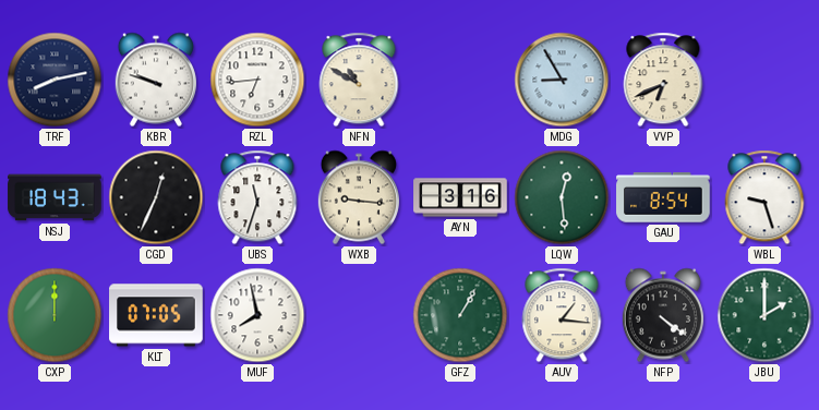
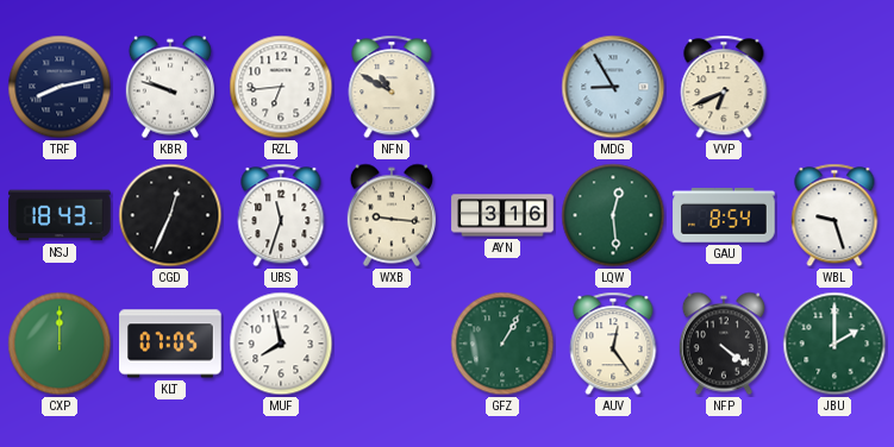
AUV: 1:16 -> 12:24
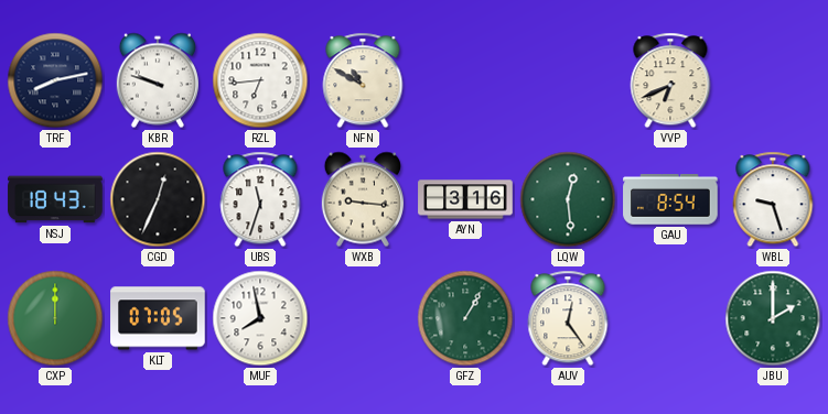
MDG: 8:55 -> none
NFP: 4:21 -> none
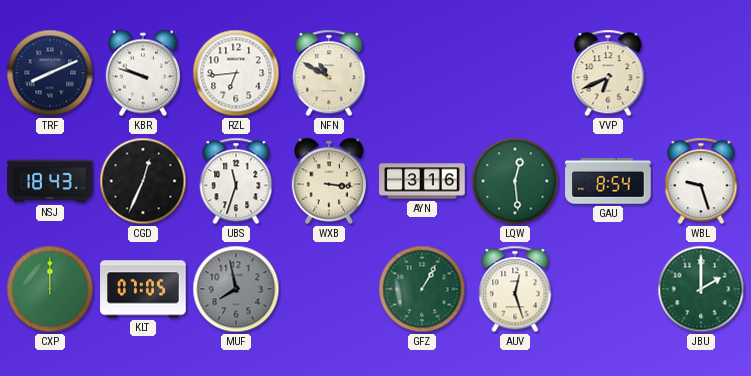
TRF: 8:13 -> 8:11
WXB: 9:16 -> 3:16
MUF dial: white -> grey
AUV: 12:24 -> 12:27
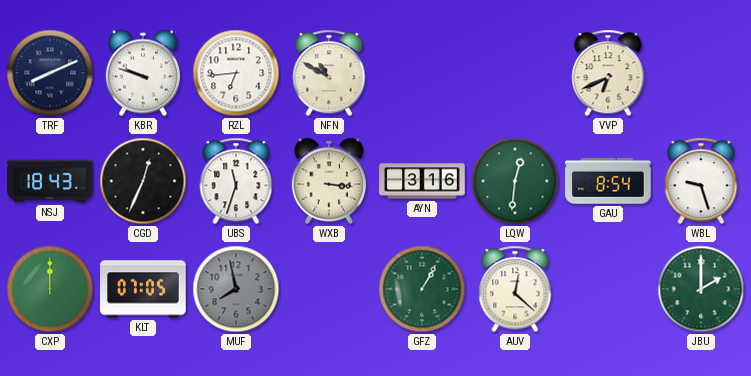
LQW: 12:29 -> 12:31
AUV: 12:27 -> 12:22
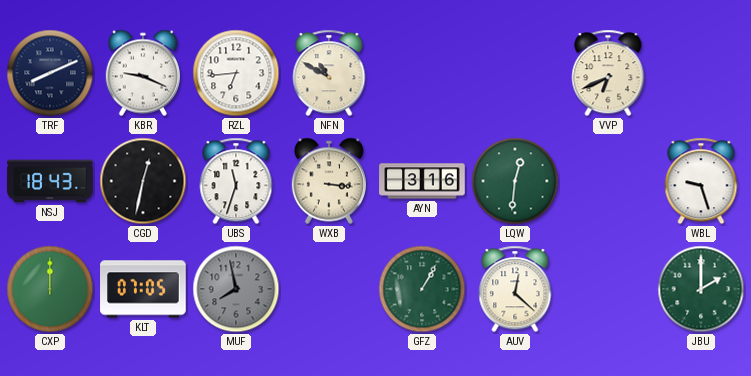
KBR: 9:48 -> 9:19
CGD: 12:34 -> 12:32
GAU: 8:54 -> none
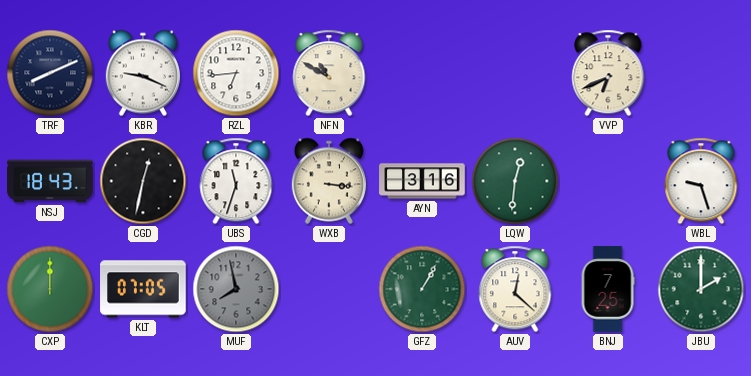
BNJ: none -> 7:25
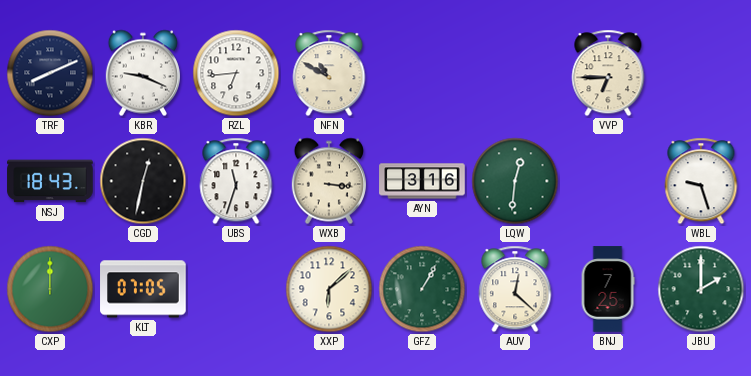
VVP: 6:41 -> 6:45
MUF: 7:58 -> none
XXP: none -> 6:08
